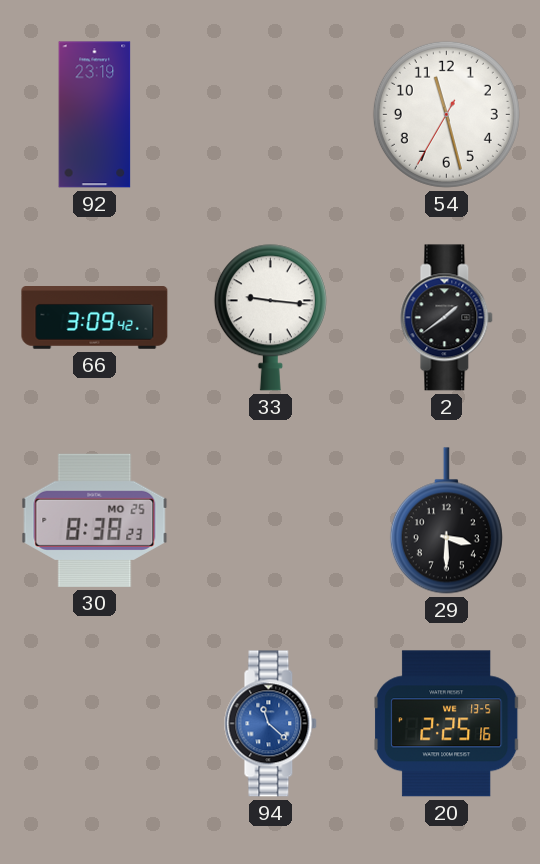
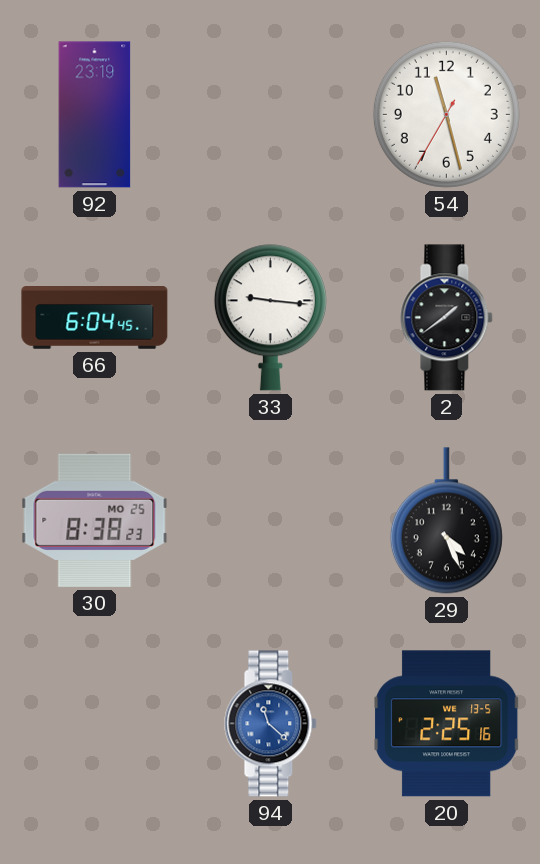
66: 3:09 -> 6:04
29: 3:30 -> 4:26
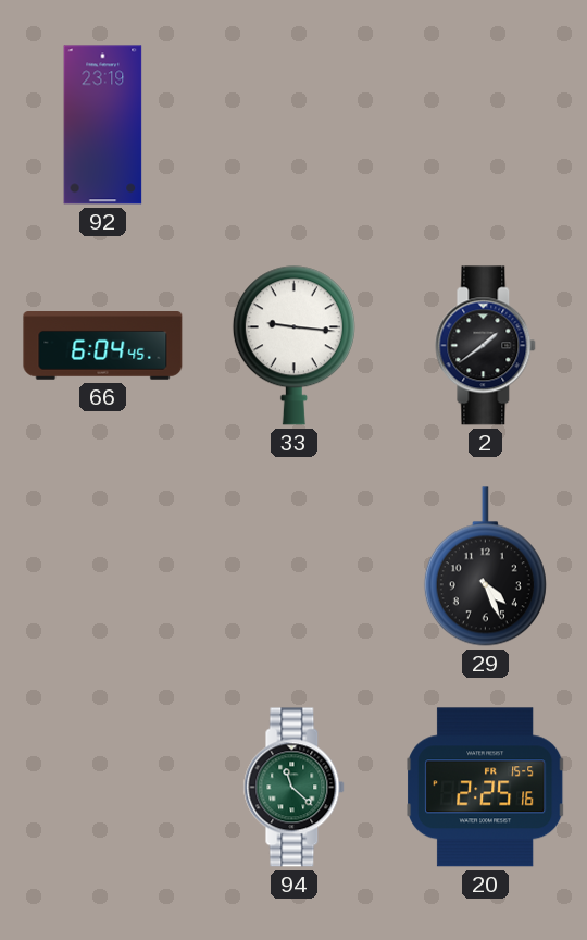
54: 11:27 -> none
30: 8:38 -> none
94 dial: blue -> green
20 date: WE 13-5 -> FR 15-5
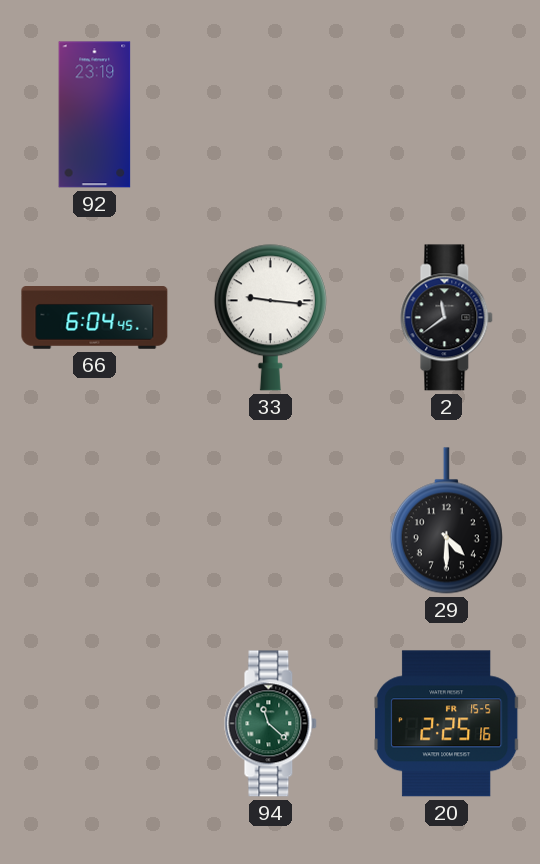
2: 1:39 -> 11:39
29: 4:26 -> 4:30
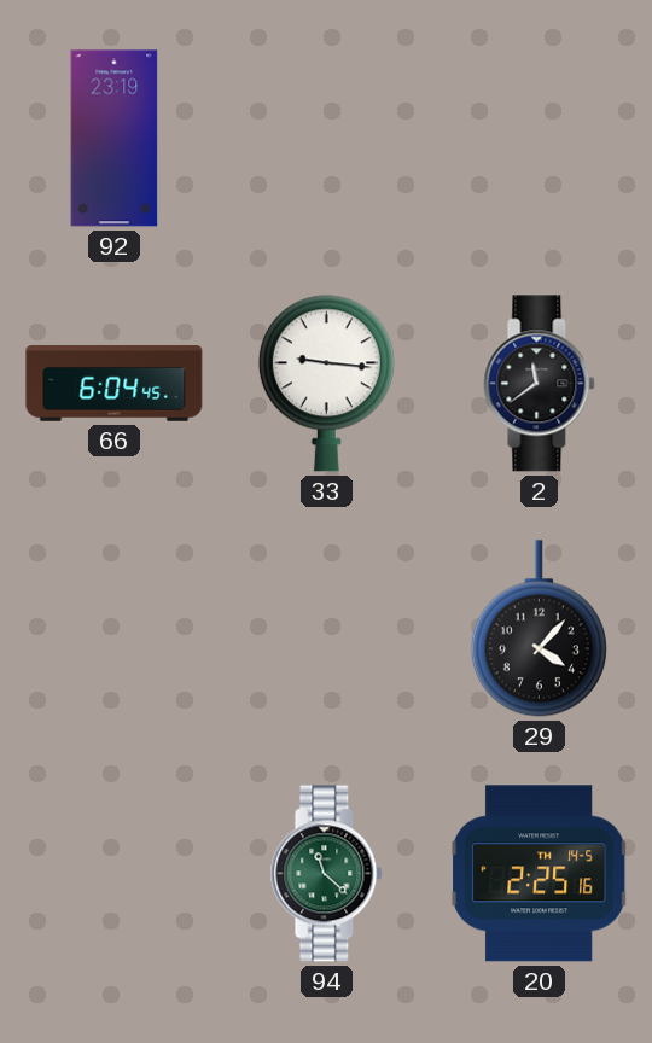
29: 4:30 -> 4:07
20 date: FR 15-5 -> TH 14-5
